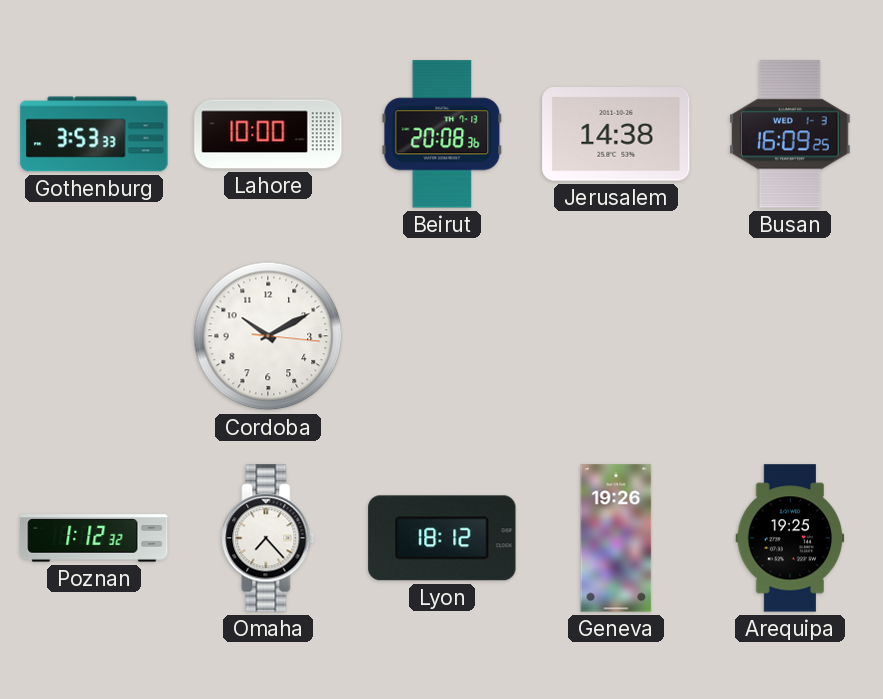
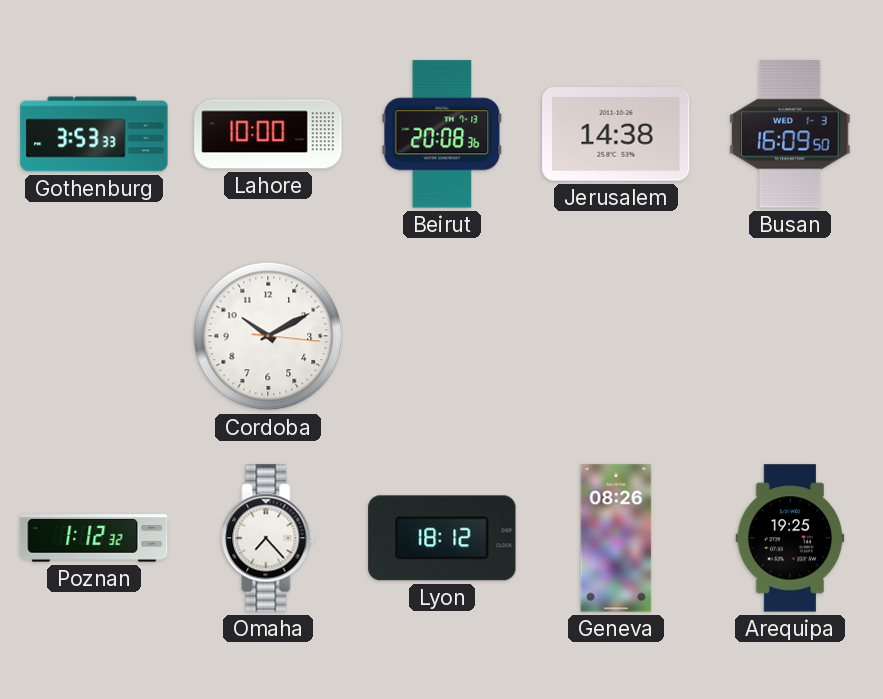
Busan: 16:09:25 -> 16:09:50
Geneva: 19:26 -> 08:26
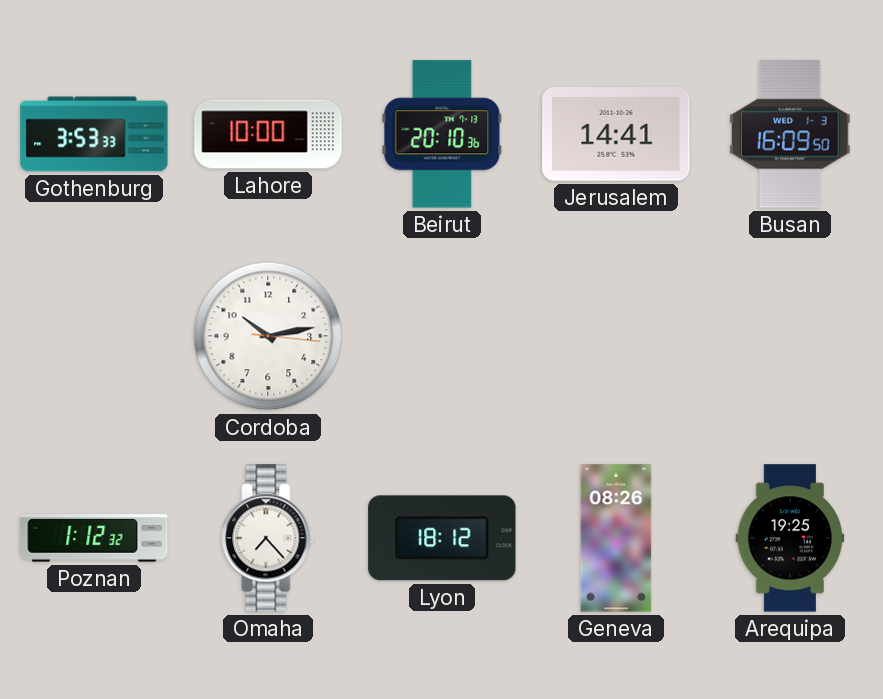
Beirut: 20:08 -> 20:10
Jerusalem: 14:38 -> 14:41
Cordoba: 10:10 -> 10:13
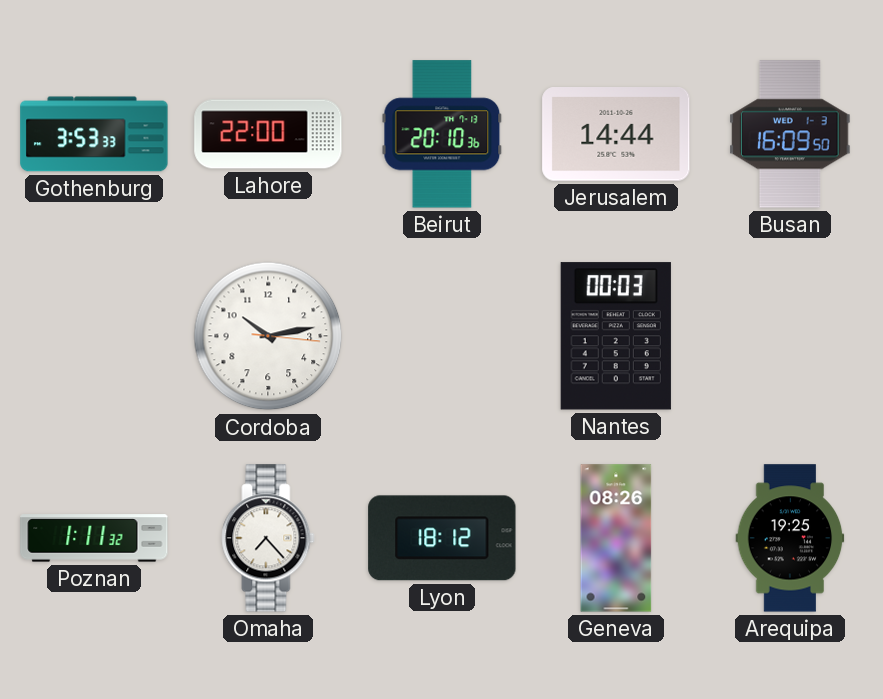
Lahore: 10:00 -> 22:00
Jerusalem: 14:41 -> 14:44
Nantes: none -> 00:03
Poznan: 1:12 -> 1:11
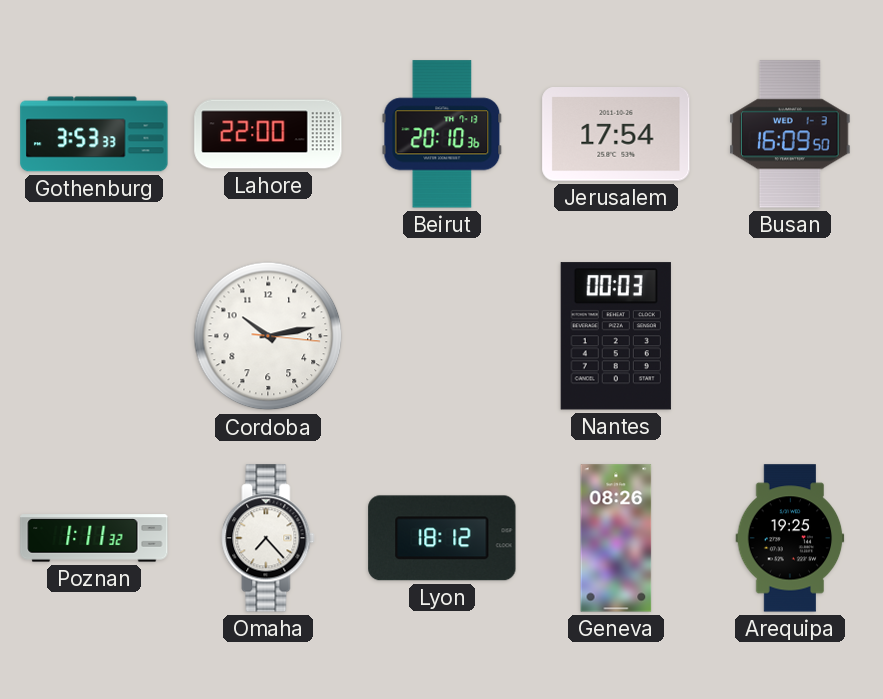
Jerusalem: 14:44 -> 17:54
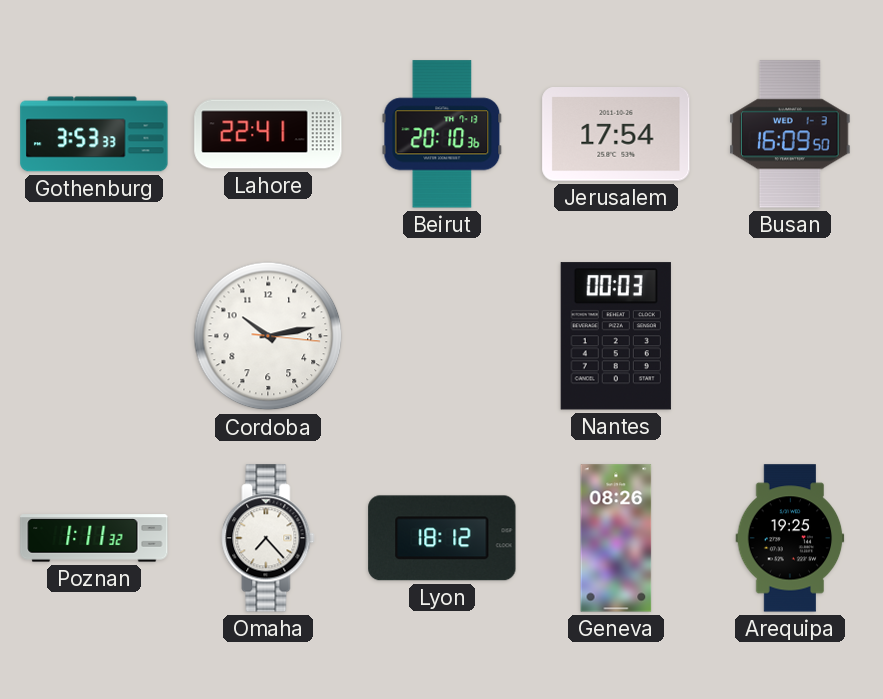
Lahore: 22:00 -> 22:41
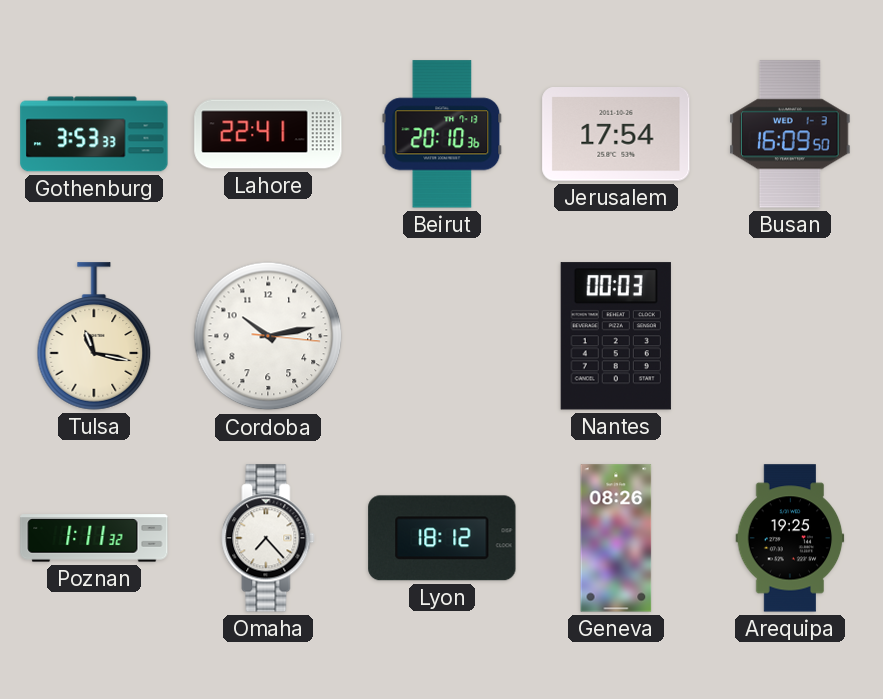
Tulsa: none -> 11:17
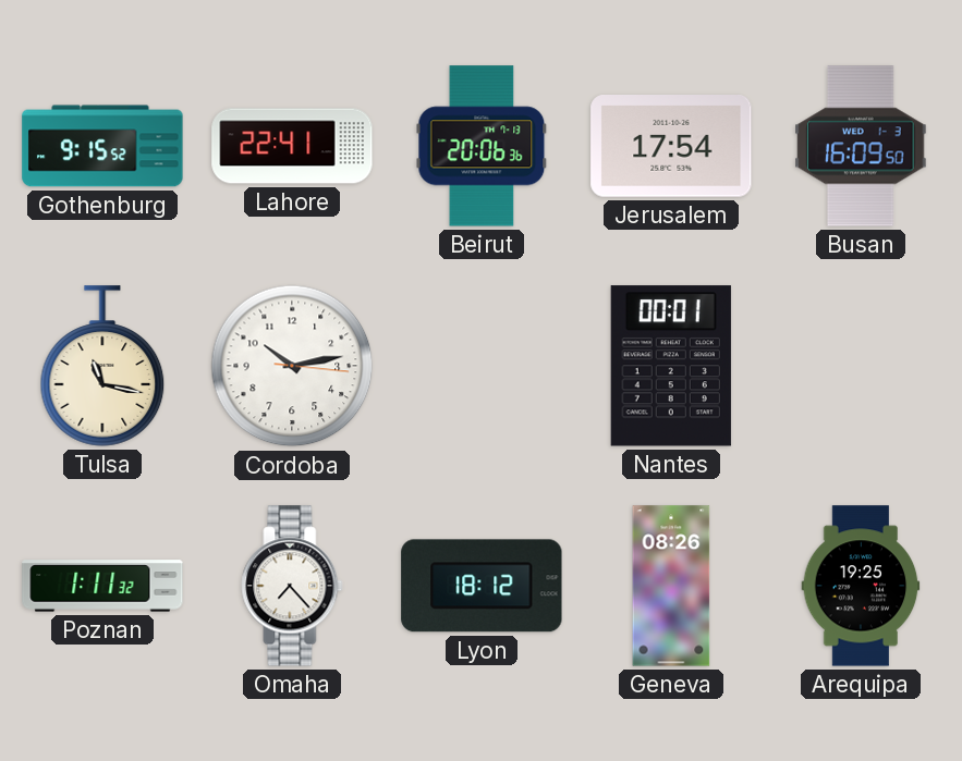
Gothenburg: 3:53 -> 9:15
Beirut: 20:10 -> 20:06
Nantes: 00:03 -> 00:01
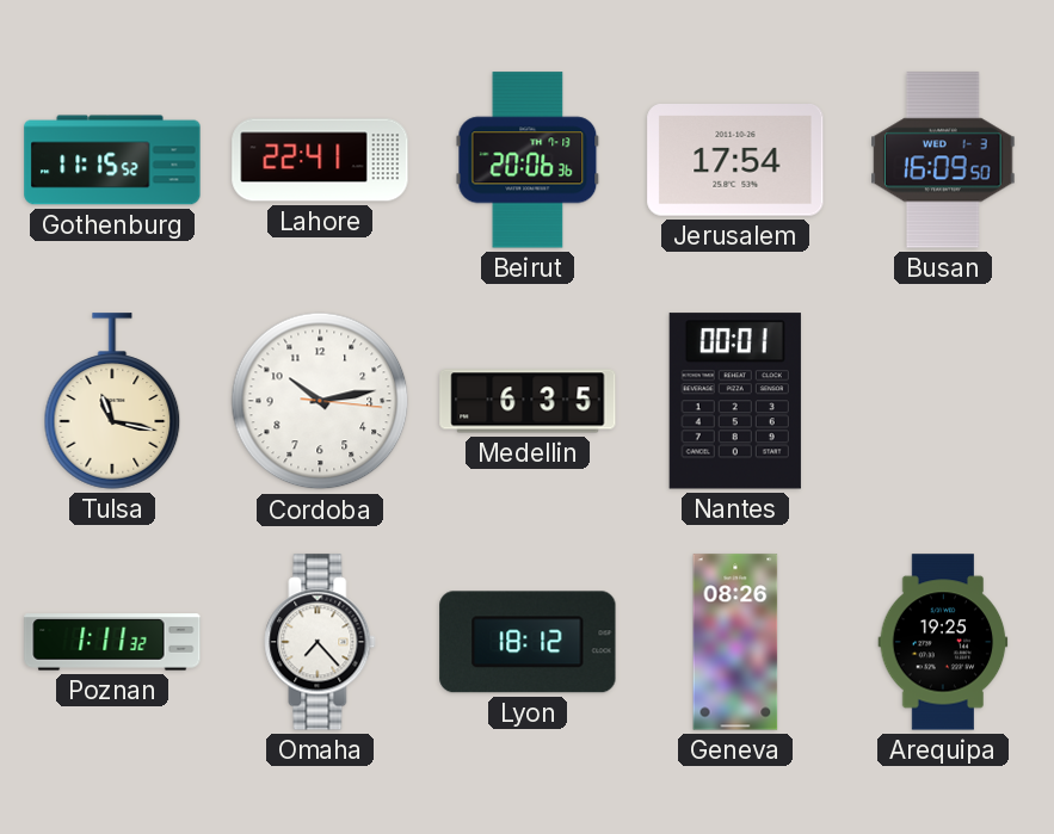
Gothenburg: 9:15 -> 11:15
Medellin: none -> 6:35
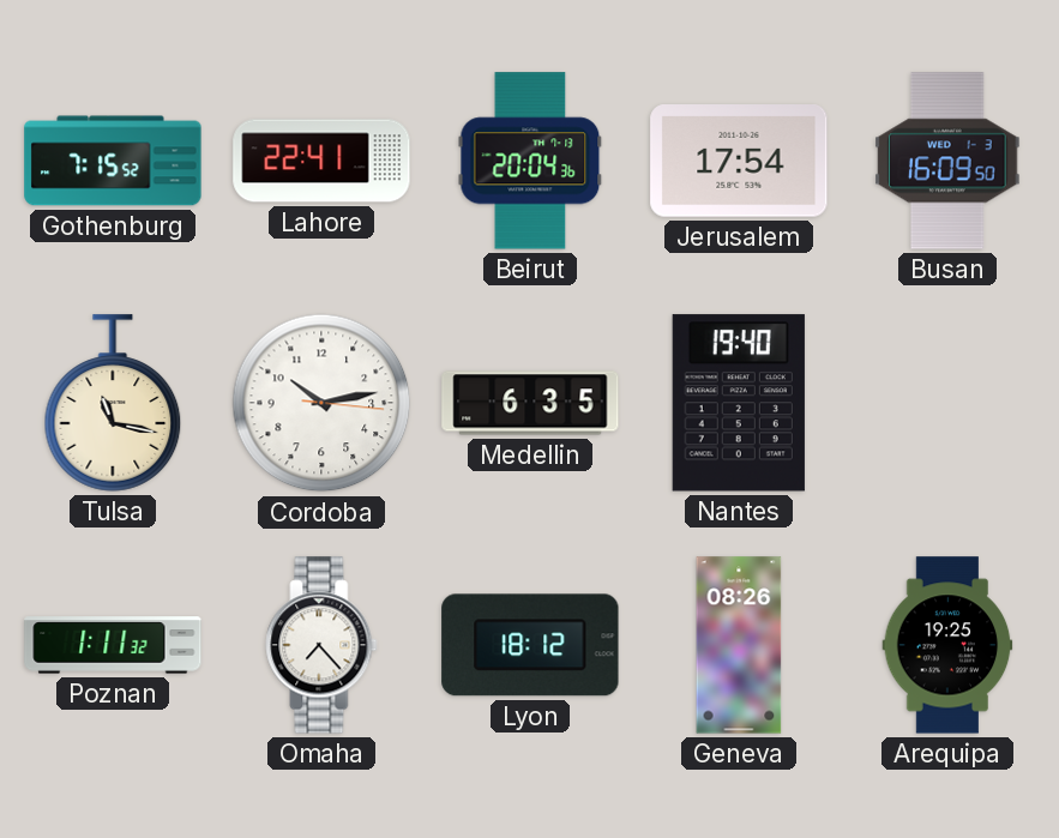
Gothenburg: 11:15 -> 7:15
Beirut: 20:06 -> 20:04
Nantes: 00:01 -> 19:40
